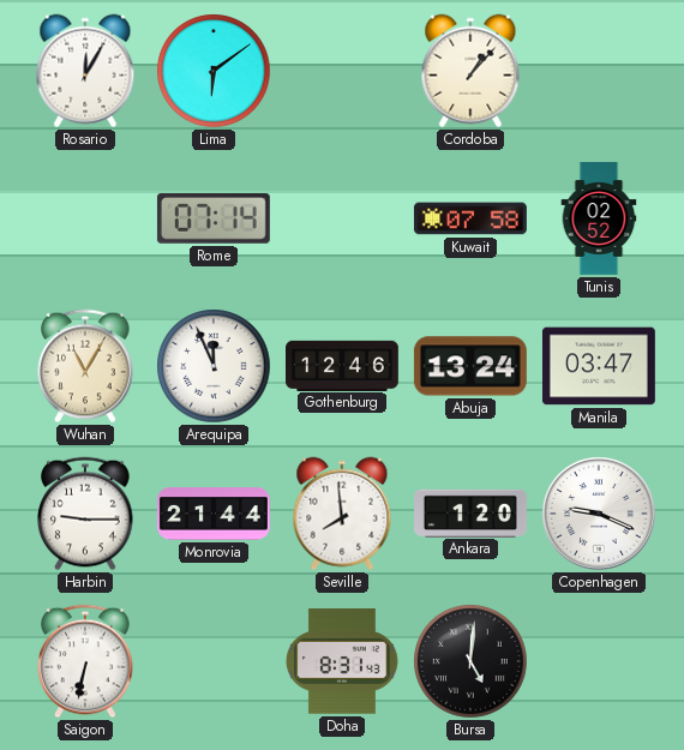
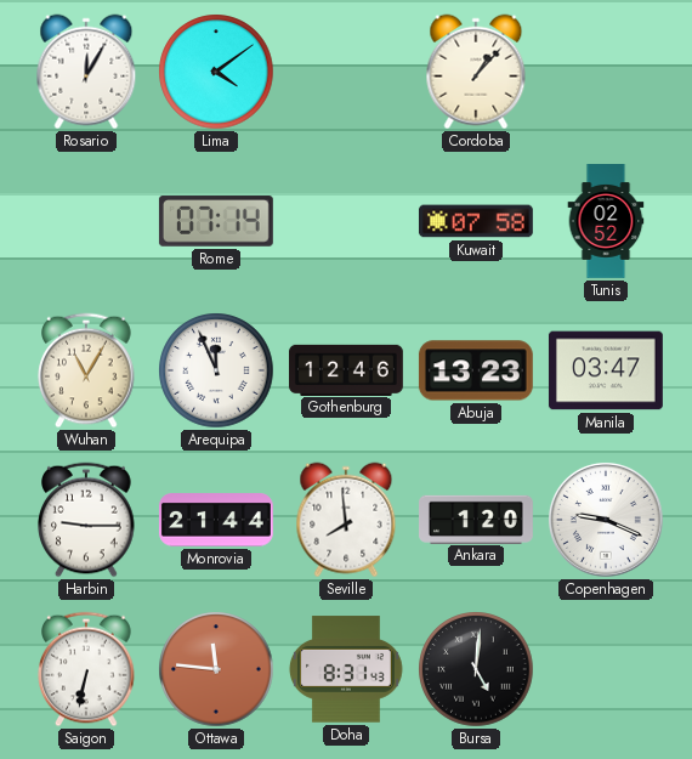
Lima: 6:09 -> 4:09
Abuja: 13:24 -> 13:23
Ottawa: none -> 11:46
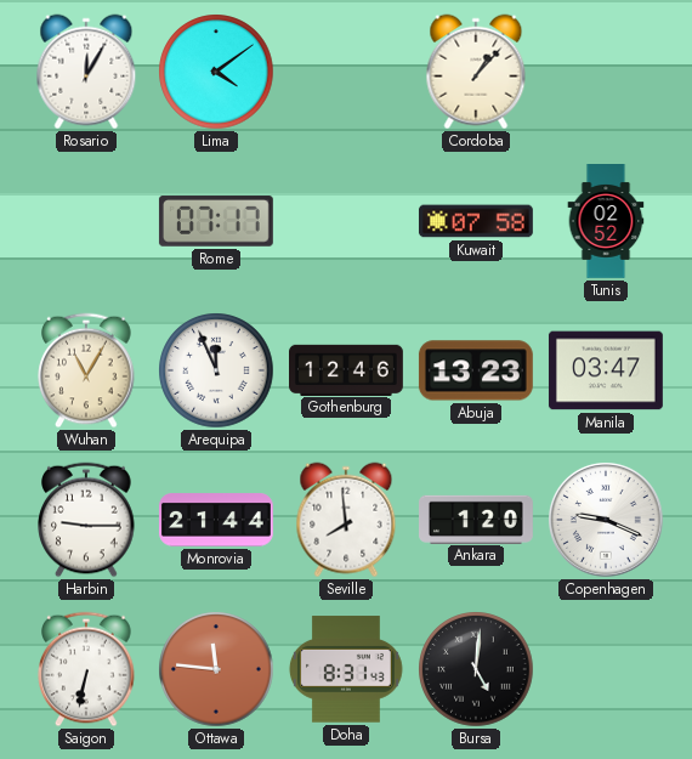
Rome: 07:14 -> 07:17
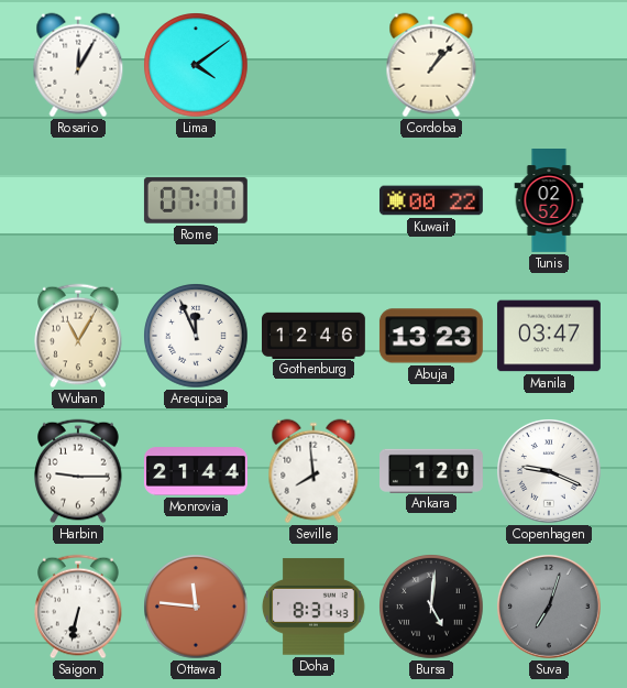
Kuwait: 07:58 -> 00:22
Suva: none -> 7:03
